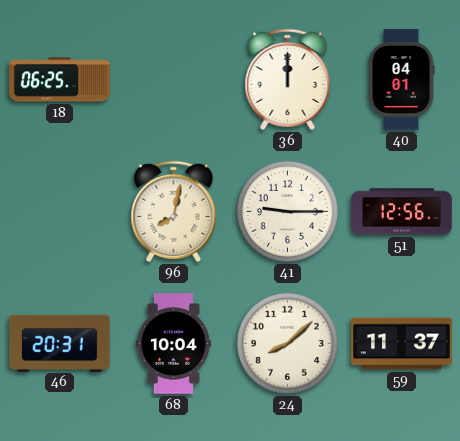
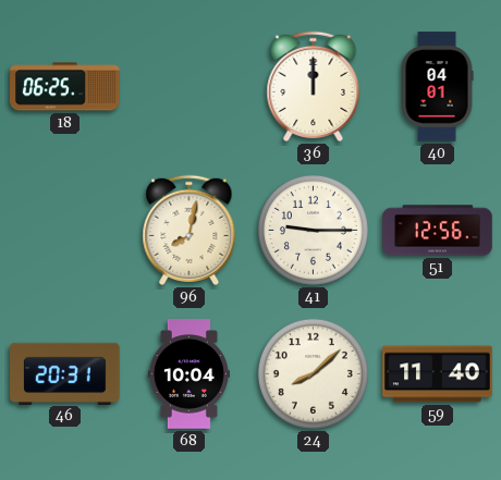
59: 11:37 -> 11:40
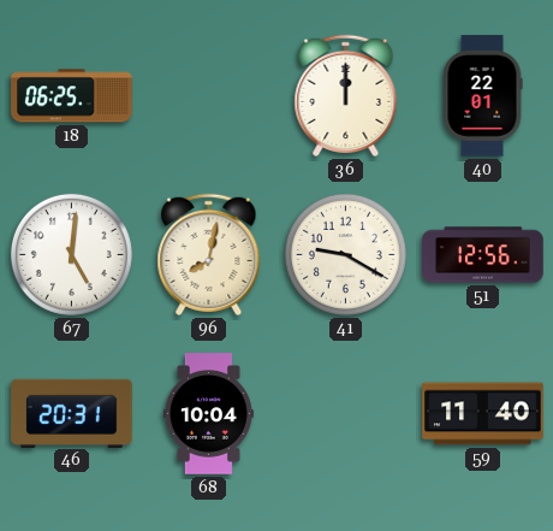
40: 04:01 -> 22:01
67: none -> 5:01
41: 9:15 -> 9:20
24: 8:08 -> none
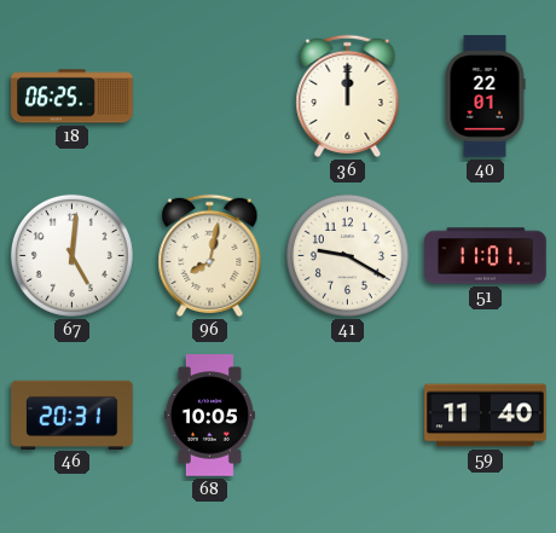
51: 12:56 -> 11:01
68: 10:04 -> 10:05
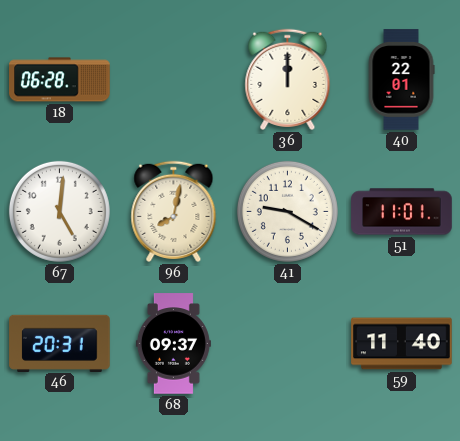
18: 06:25 -> 06:28
68: 10:05 -> 09:37
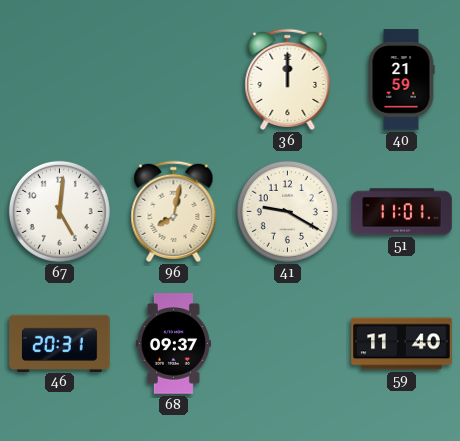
18: 06:28 -> none
40: 22:01 -> 21:59
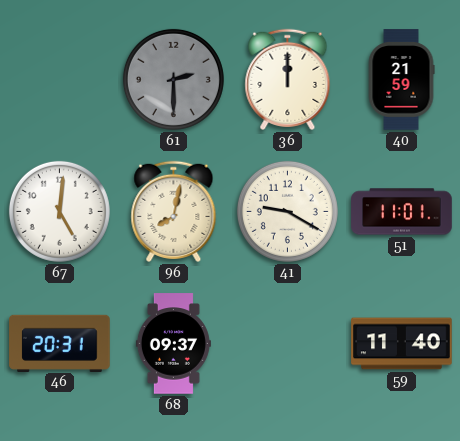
61: none -> 2:30
